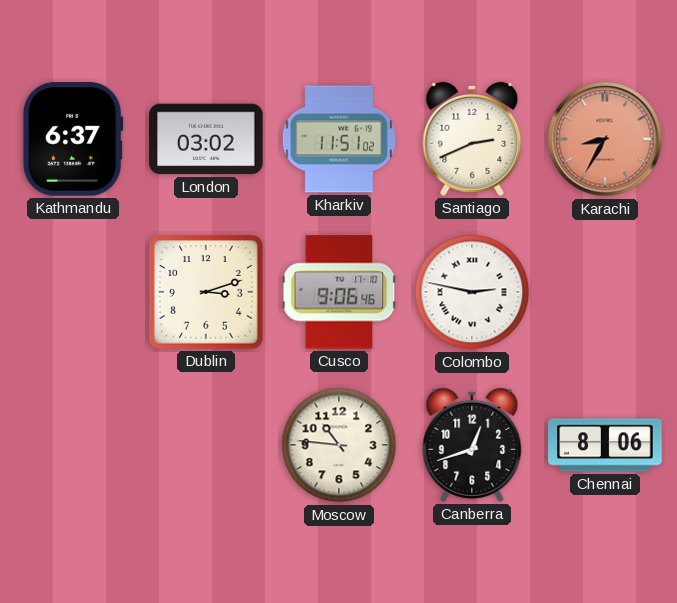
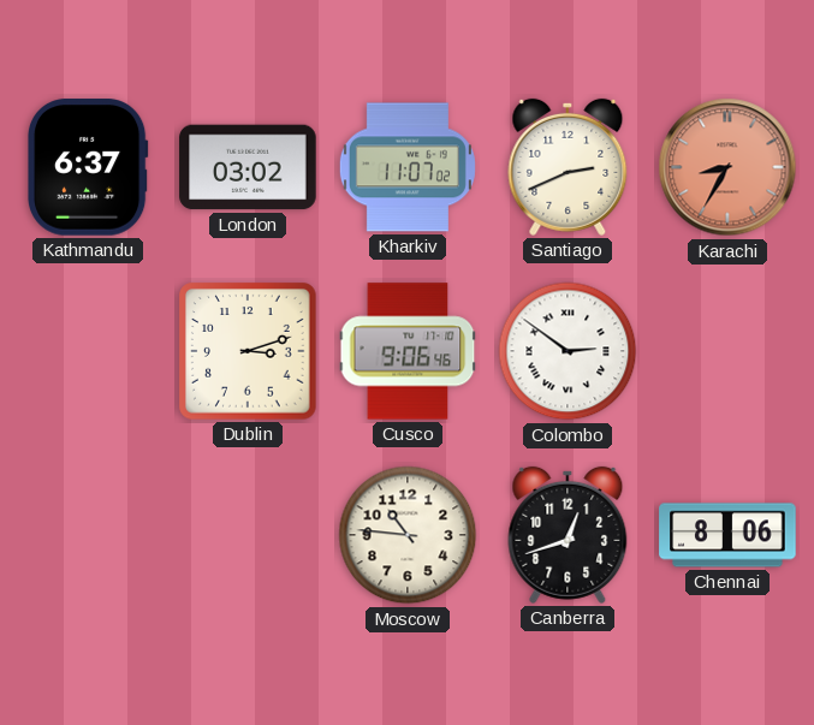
Kharkiv: 11:51 -> 11:07
Colombo: 2:47 -> 2:51
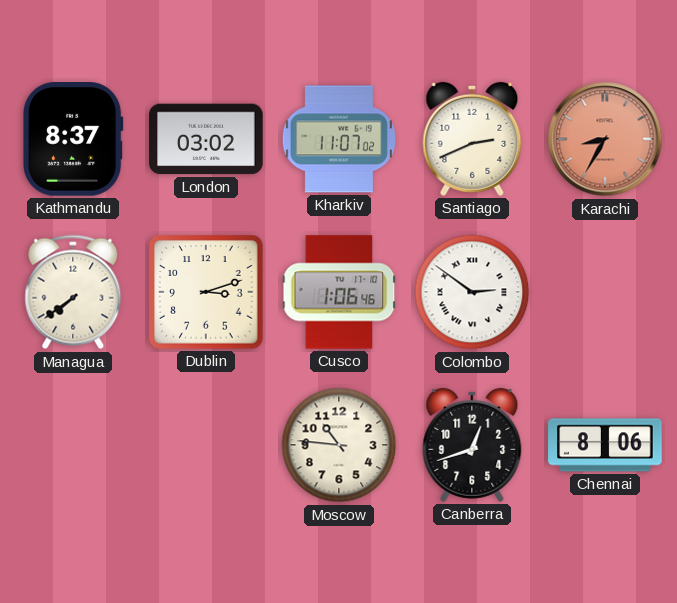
Kathmandu: 6:37 -> 8:37
Managua: none -> 7:39
Cusco: 9:06 -> 1:06
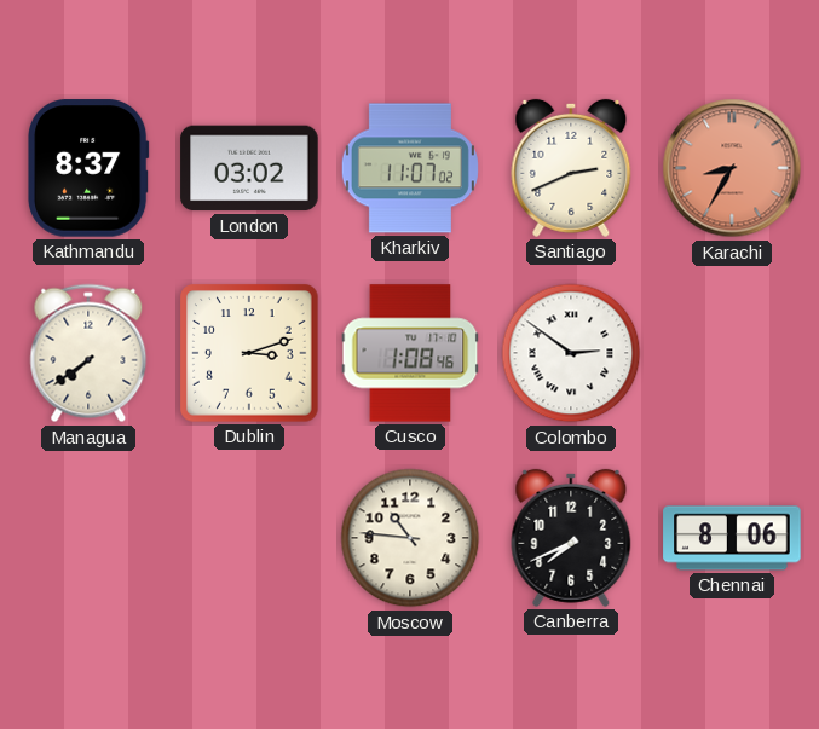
Cusco: 1:06 -> 1:08
Canberra: 12:42 -> 7:41
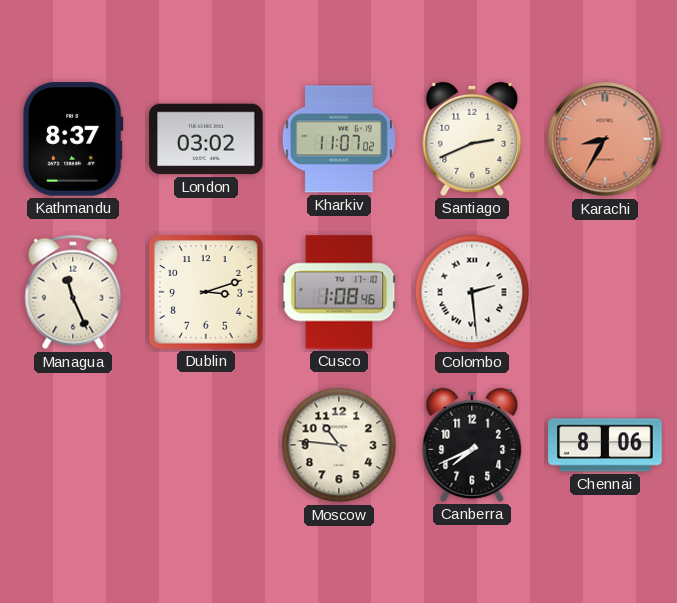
Managua: 7:39 -> 11:26
Colombo: 2:51 -> 2:29
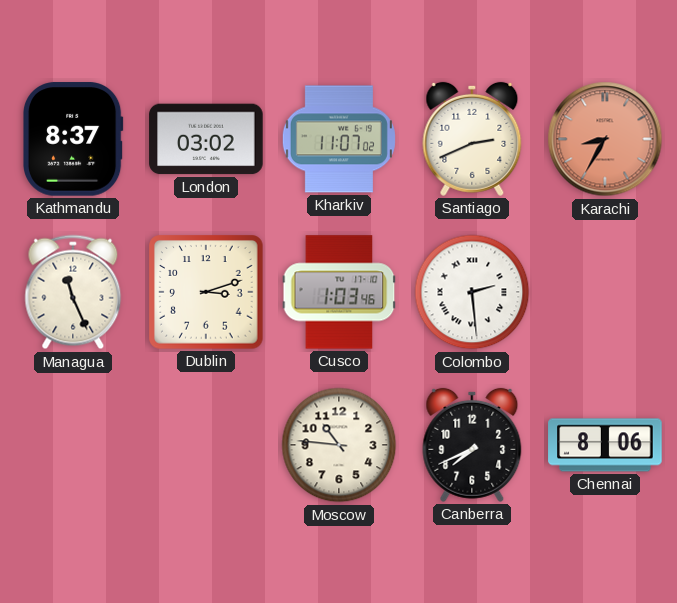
Cusco: 1:08 -> 1:03
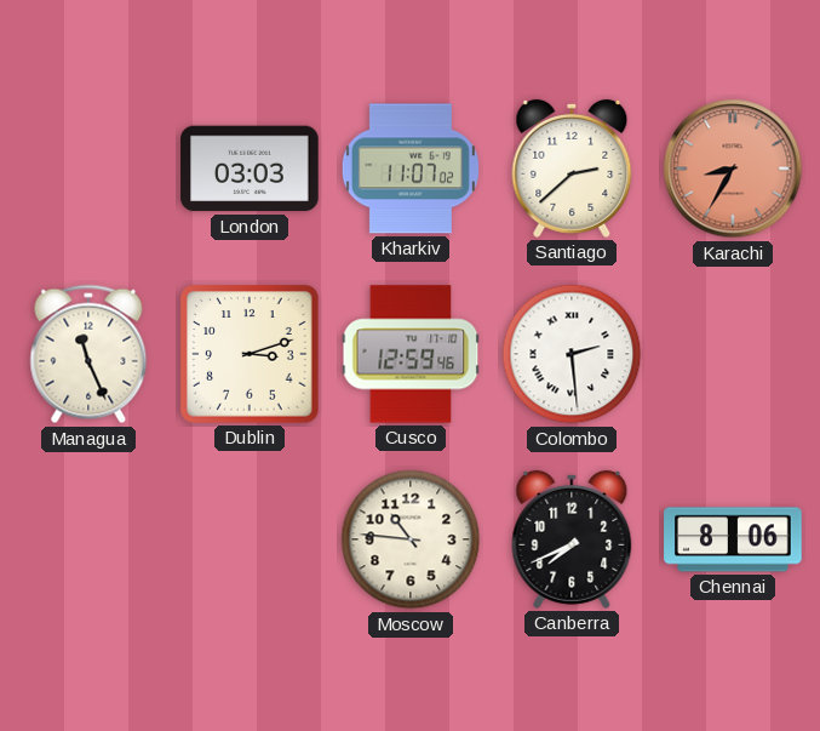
Kathmandu: 8:37 -> none
London: 03:02 -> 03:03
Santiago: 2:41 -> 2:38
Cusco: 1:03 -> 12:59
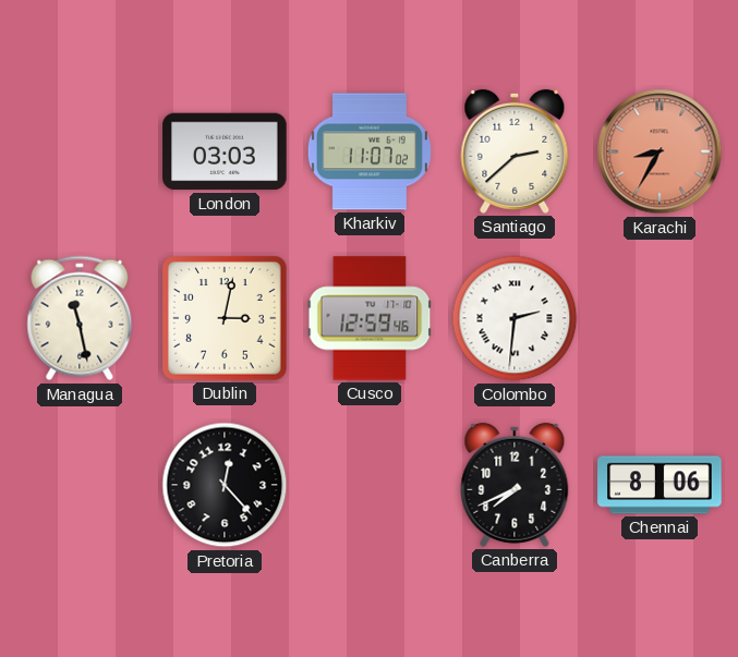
Managua: 11:26 -> 11:28
Dublin: 3:12 -> 3:02
Colombo: 2:29 -> 2:31
Pretoria: none -> 12:23
Moscow: 10:46 -> none
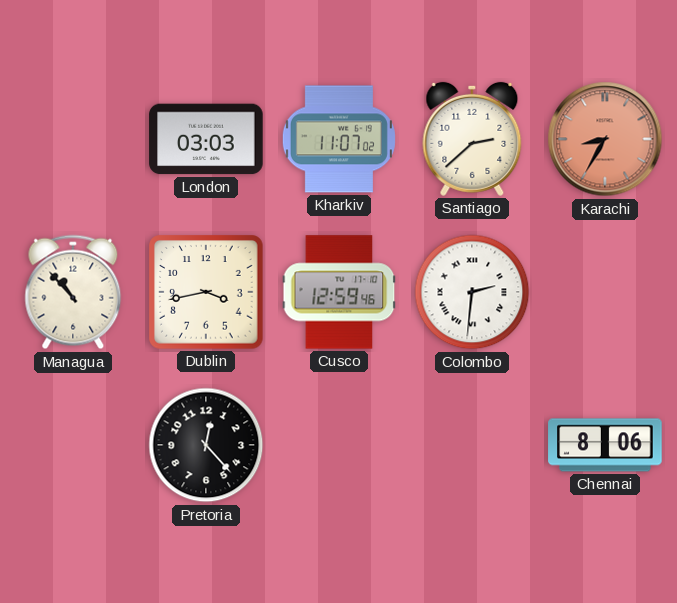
Managua: 11:28 -> 10:53
Dublin: 3:02 -> 3:43
Canberra: 7:41 -> none
